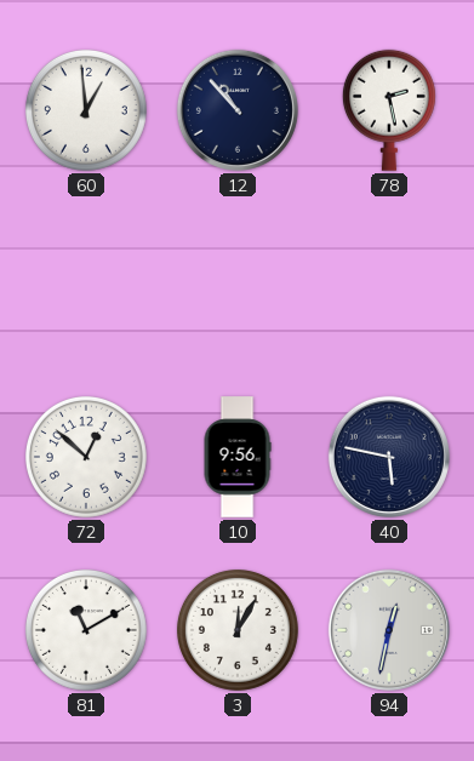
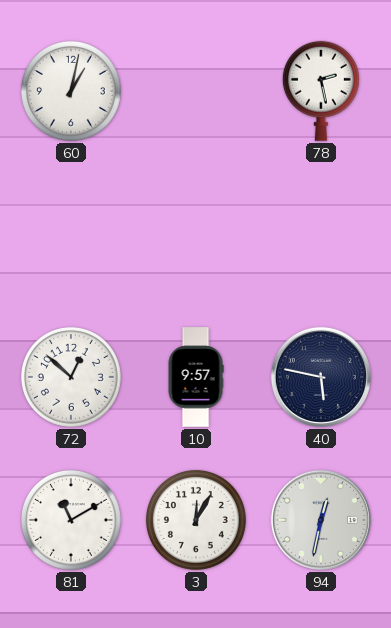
60: 12:59 -> 1:02
12: 10:53 -> none
10: 9:56 -> 9:57
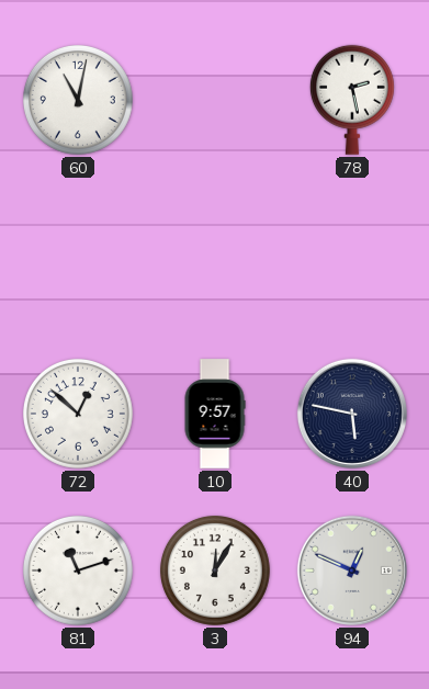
60: 1:02 -> 11:02
81: 11:10 -> 11:12
94: 12:32 -> 12:49
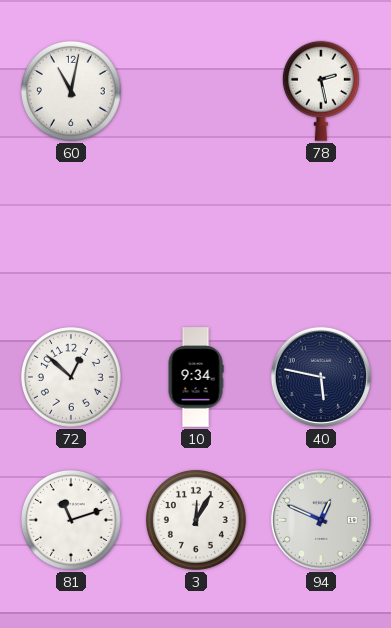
10: 9:57 -> 9:34
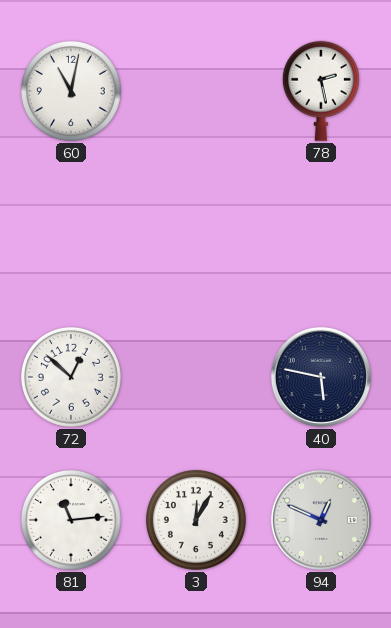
10: 9:34 -> none
81: 11:12 -> 11:14
